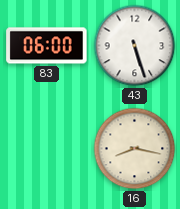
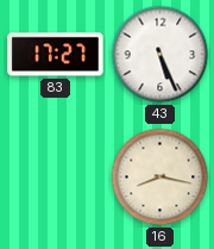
83: 06:00 -> 17:27
43: 5:27 -> 5:26
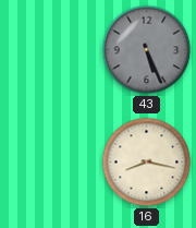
83: 17:27 -> none
43 dial: white -> grey
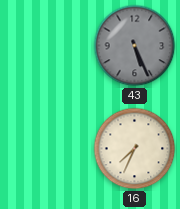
16: 8:17 -> 7:34
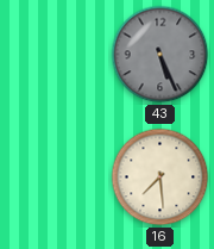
16: 7:34 -> 7:29
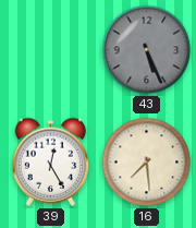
39: none -> 12:25
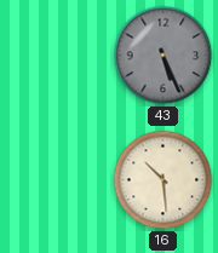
39: 12:25 -> none
16: 7:29 -> 10:29
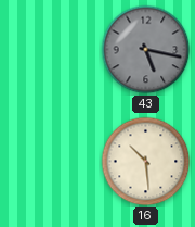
43: 5:26 -> 5:17
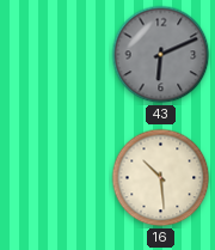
43: 5:17 -> 6:11
